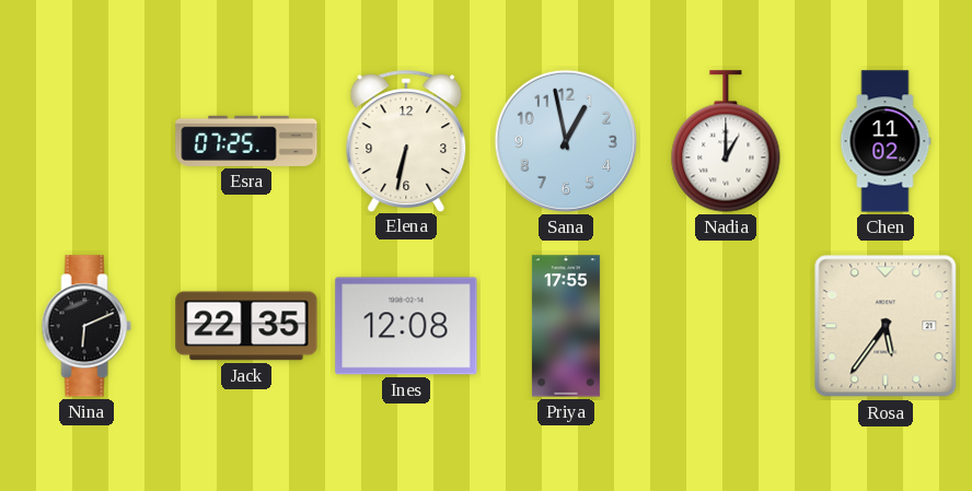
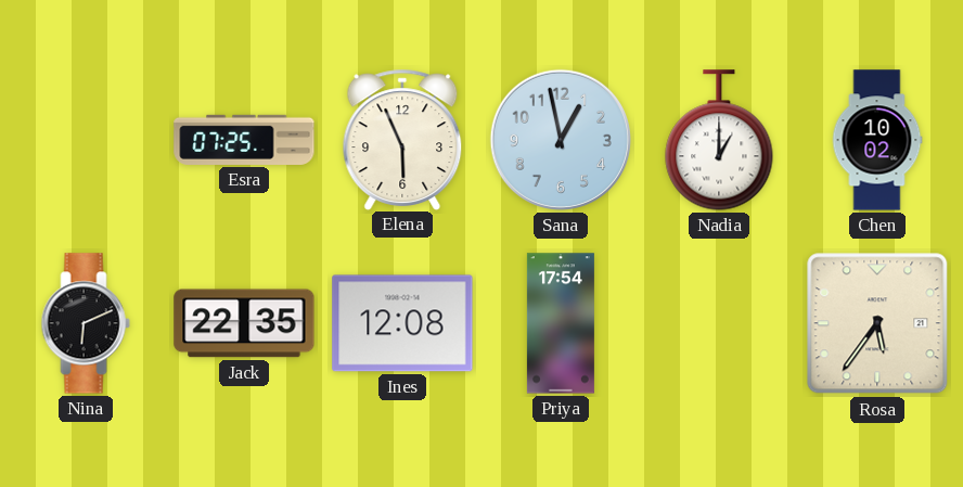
Elena: 6:32 -> 5:56
Chen: 11:02 -> 10:02
Priya: 17:55 -> 17:54
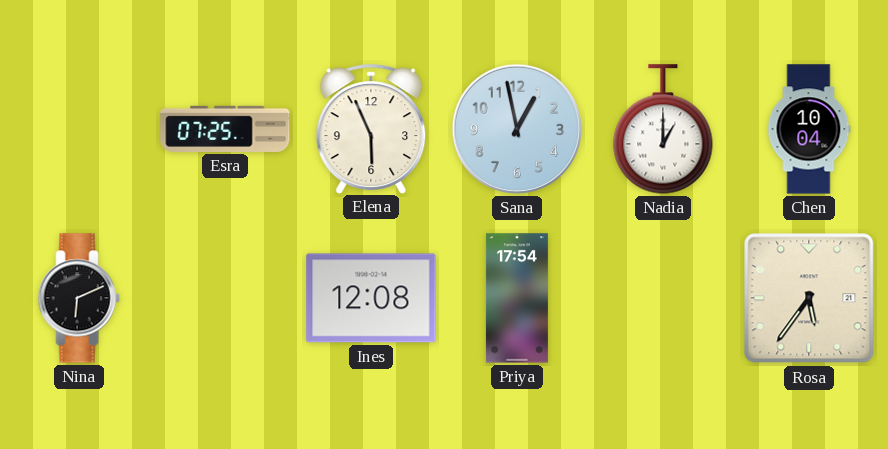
Chen: 10:02 -> 10:04
Jack: 22:35 -> none
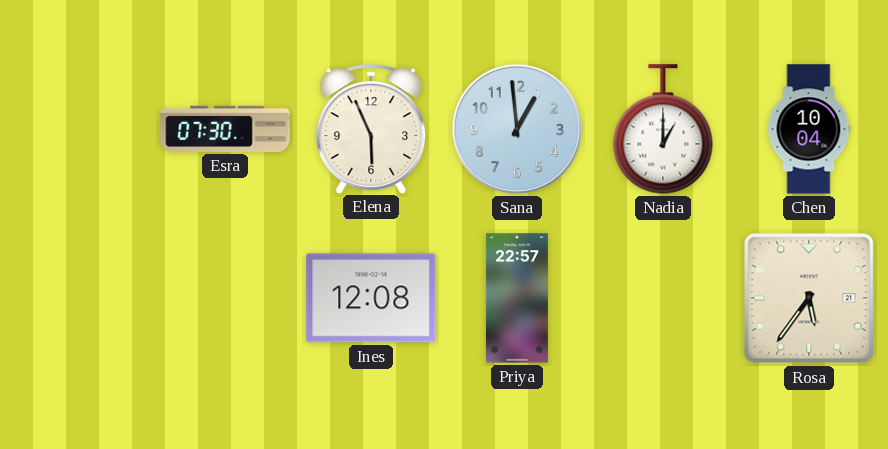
Esra: 07:25 -> 07:30
Sana: 12:58 -> 12:59
Nina: 6:11 -> none
Priya: 17:54 -> 22:57
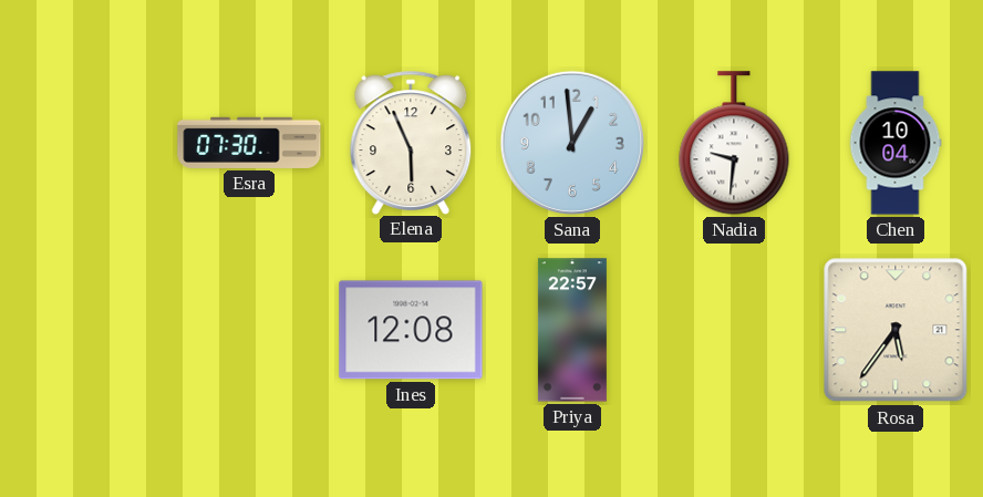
Nadia: 1:00 -> 9:31
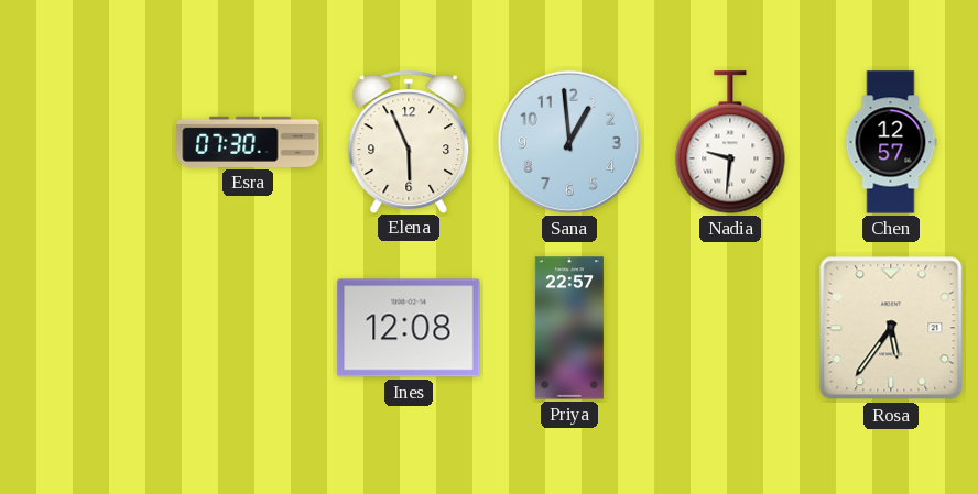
Chen: 10:04 -> 12:57
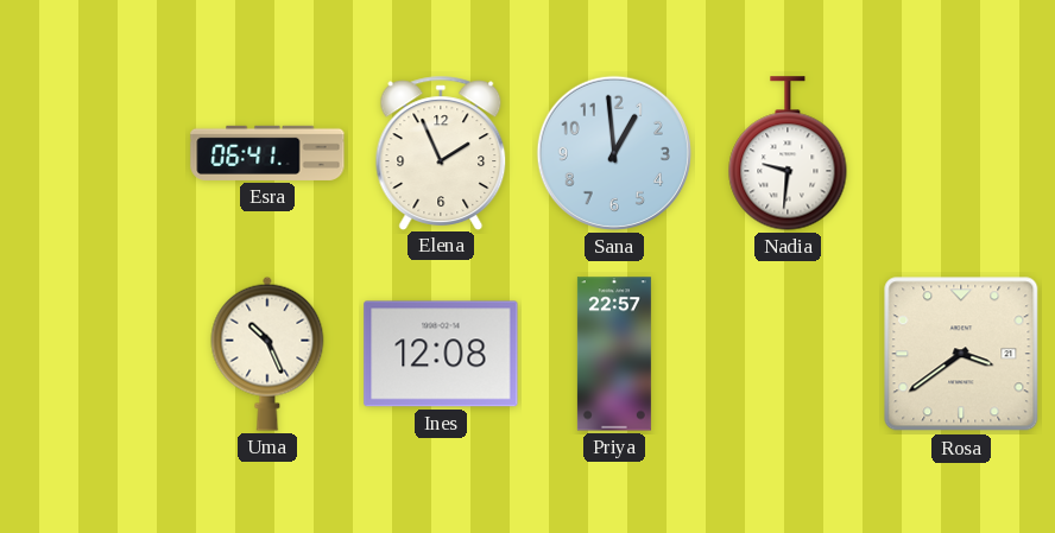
Esra: 07:30 -> 06:41
Elena: 5:56 -> 1:56
Chen: 12:57 -> none
Uma: none -> 10:26
Rosa: 5:36 -> 3:39
